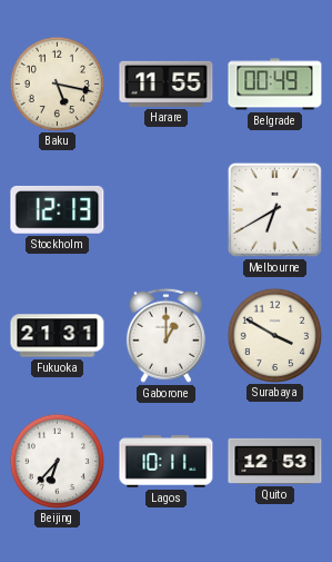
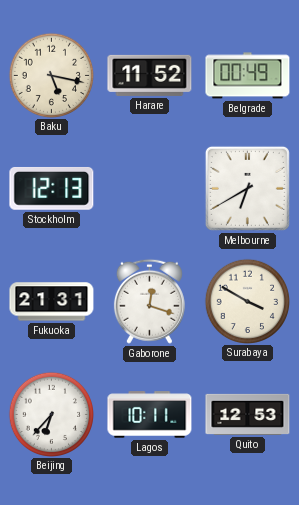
Harare: 11:55 -> 11:52
Gaborone: 1:00 -> 12:18
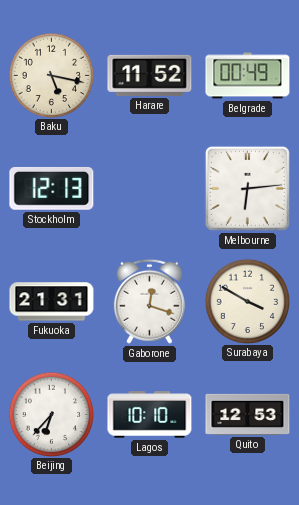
Melbourne: 6:40 -> 6:14
Lagos: 10:11 -> 10:10
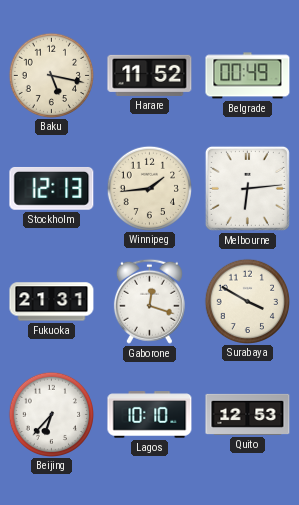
Winnipeg: none -> 1:44
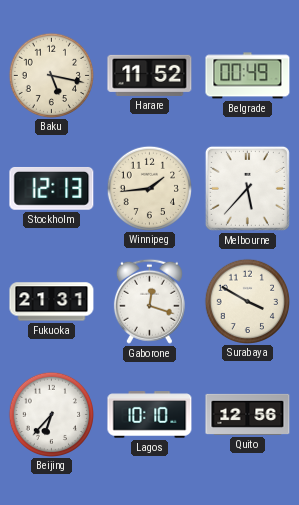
Melbourne: 6:14 -> 5:37
Quito: 12:53 -> 12:56
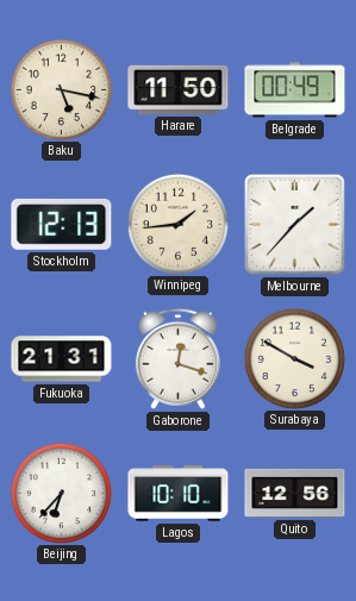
Harare: 11:52 -> 11:50
Melbourne: 5:37 -> 1:37
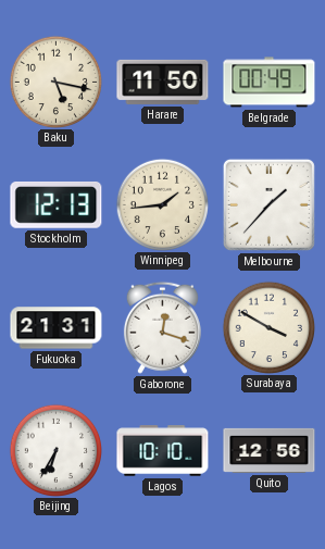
Beijing: 6:37 -> 6:35
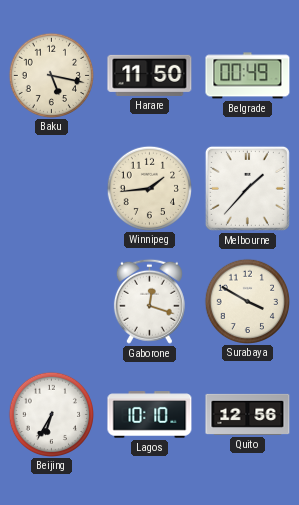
Stockholm: 12:13 -> none
Fukuoka: 21:31 -> none
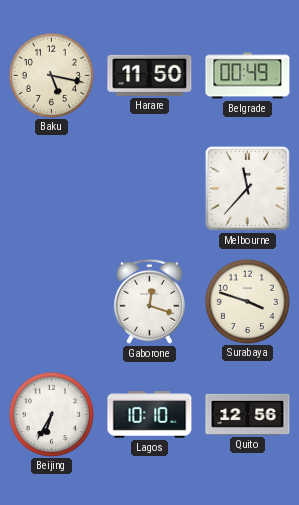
Winnipeg: 1:44 -> none
Melbourne: 1:37 -> 11:37
Surabaya: 3:50 -> 3:48
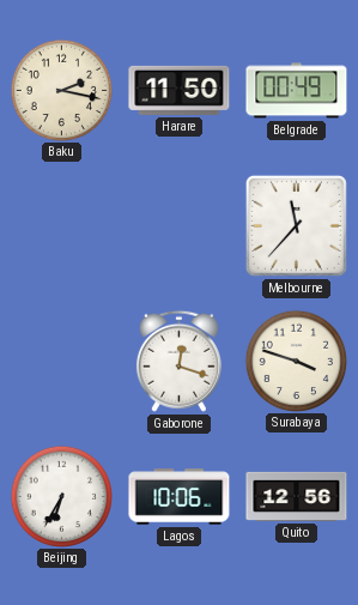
Baku: 5:17 -> 2:17
Lagos: 10:10 -> 10:06
